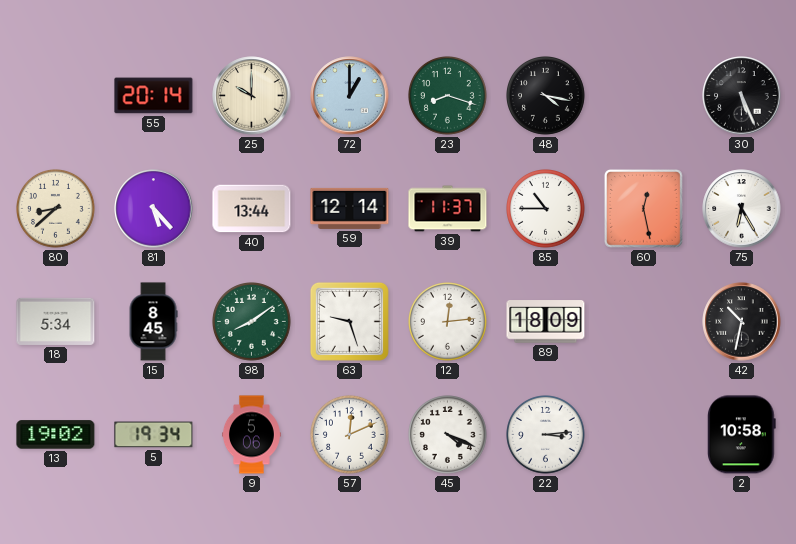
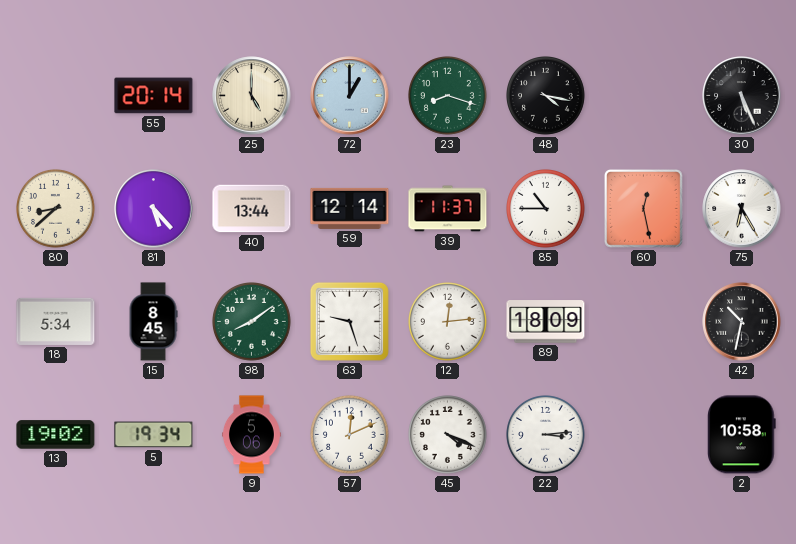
25: 10:00 -> 5:00
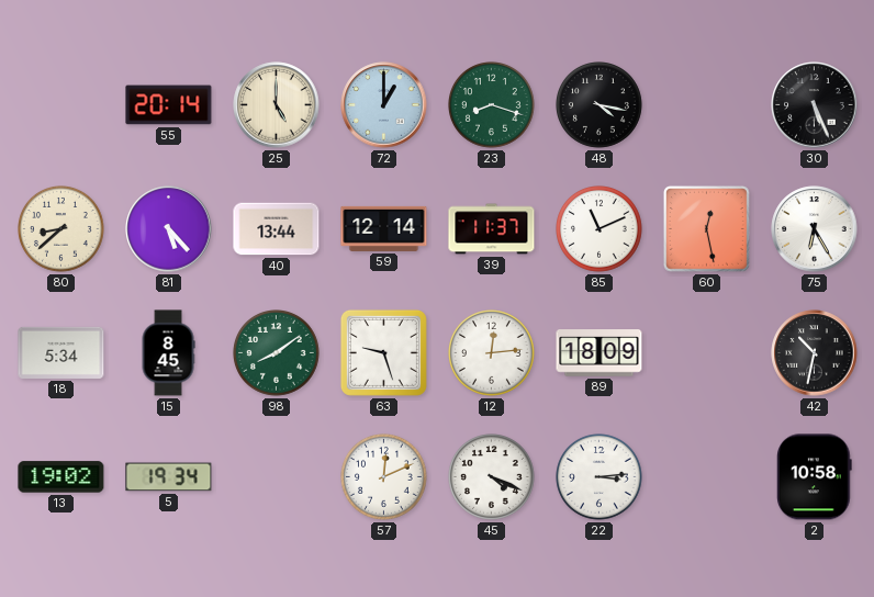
85: 10:45 -> 11:11
9: 5:06 -> none
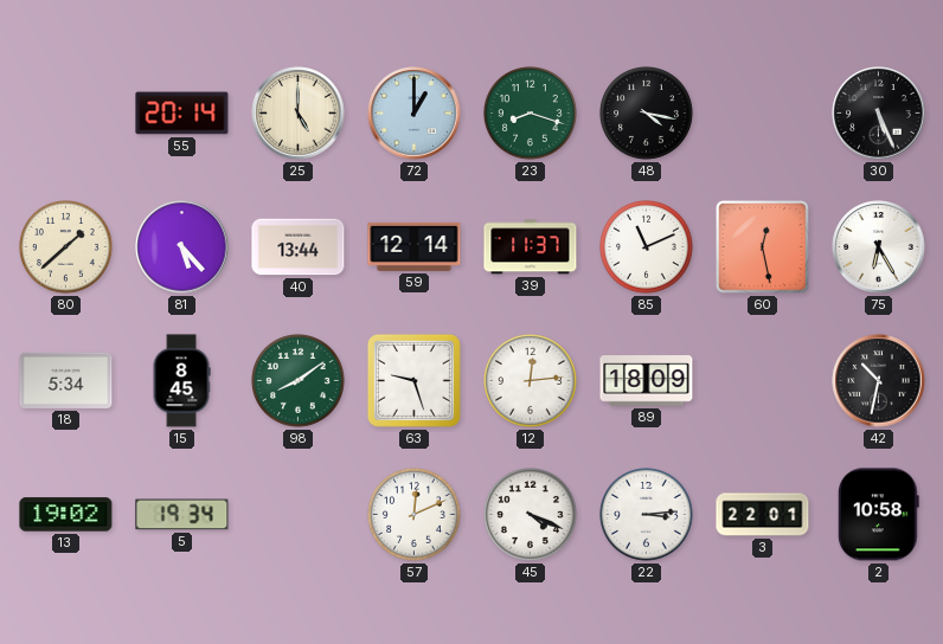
80: 8:38 -> 1:38
3: none -> 22:01
